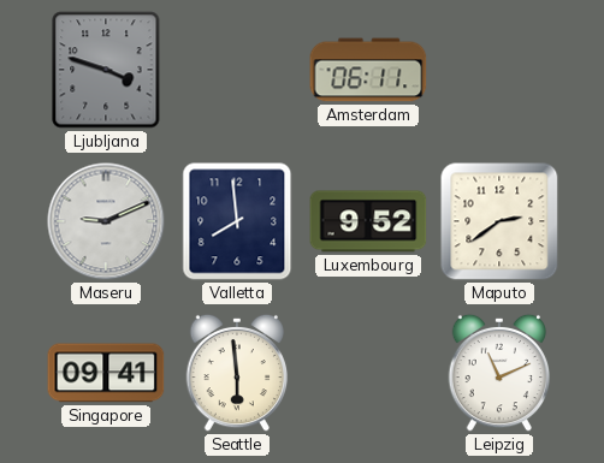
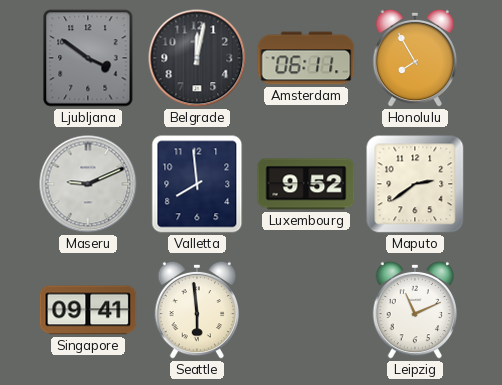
Ljubljana: 3:48 -> 3:51
Belgrade: none -> 12:02
Honolulu: none -> 7:55
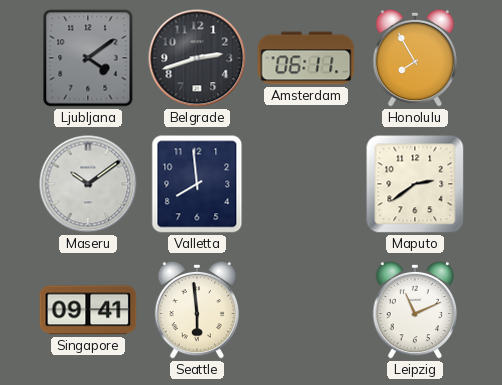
Ljubljana: 3:51 -> 4:09
Belgrade: 12:02 -> 2:42
Maseru: 9:11 -> 10:09
Luxembourg: 9:52 -> none
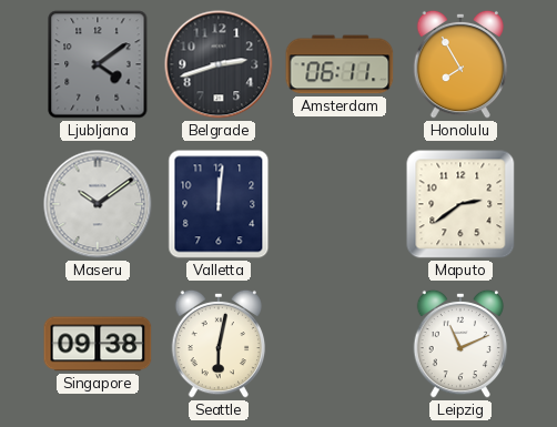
Valletta: 7:59 -> 12:01
Singapore: 09:41 -> 09:38
Seattle: 5:59 -> 6:02
